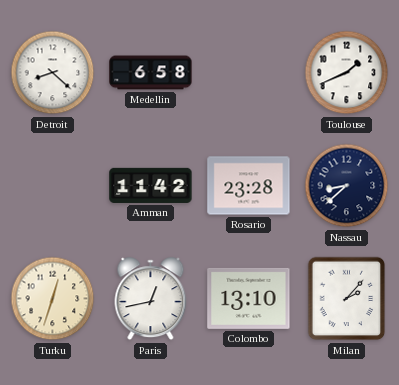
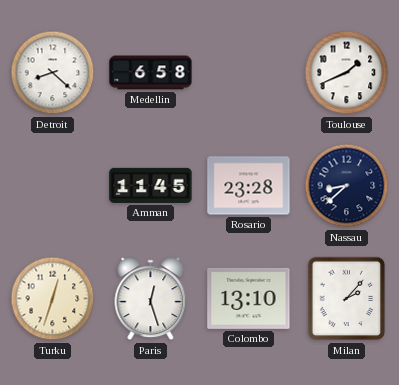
Amman: 11:42 -> 11:45
Paris: 12:43 -> 12:27
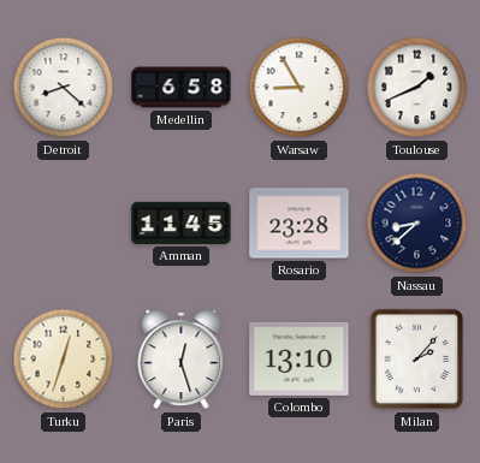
Warsaw: none -> 8:55
